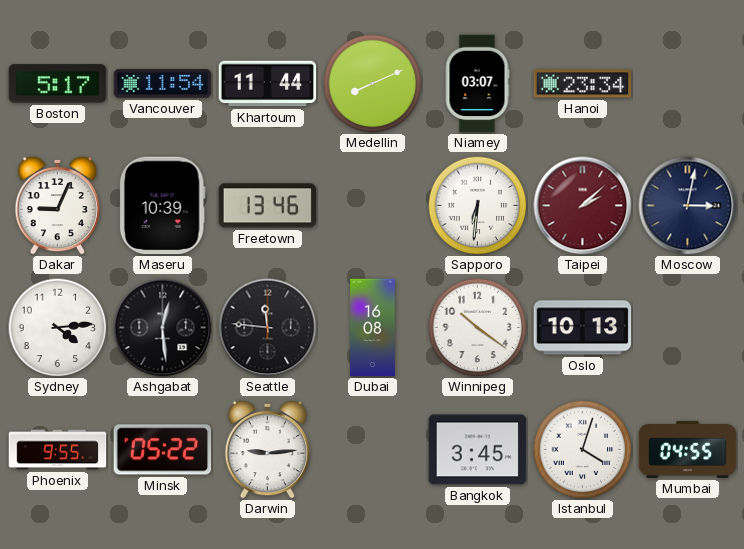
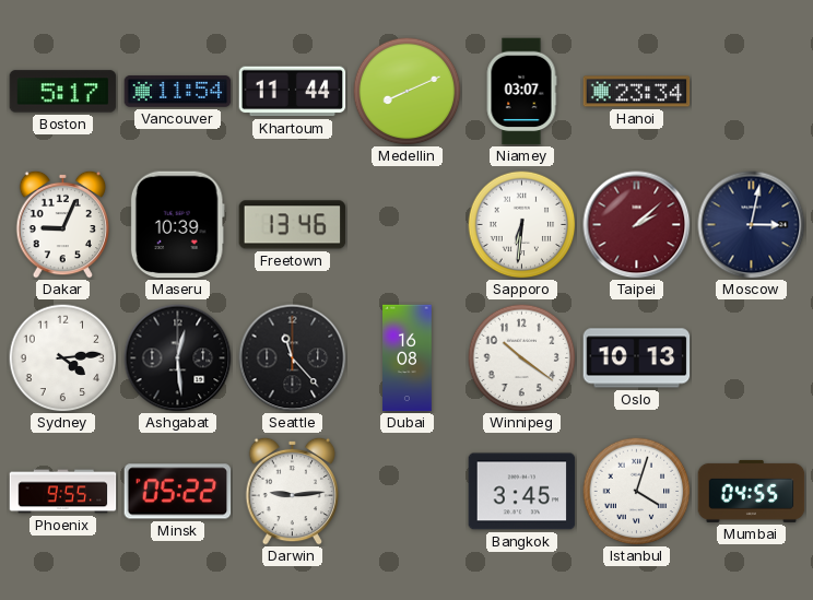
Seattle: 11:46 -> 11:23
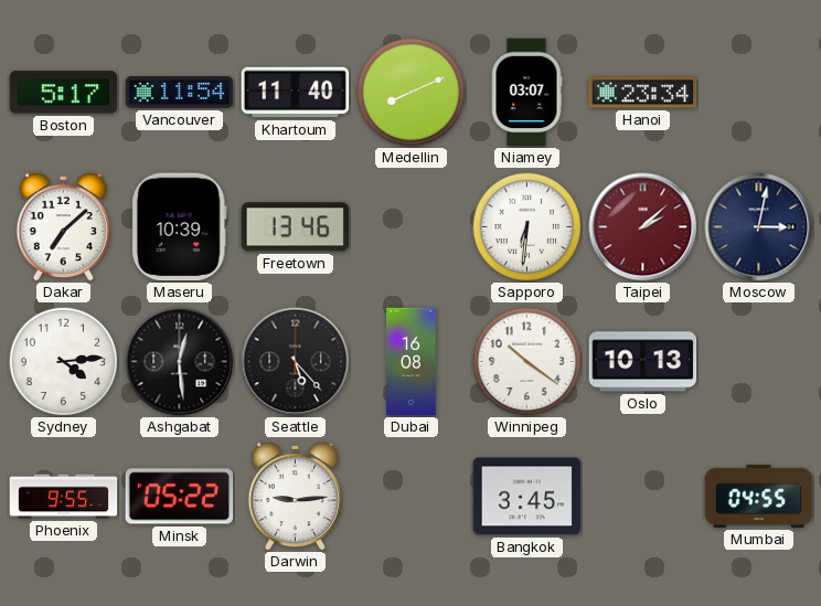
Khartoum: 11:44 -> 11:40
Dakar: 9:04 -> 7:08
Seattle: 11:23 -> 5:23
Istanbul: 4:03 -> none
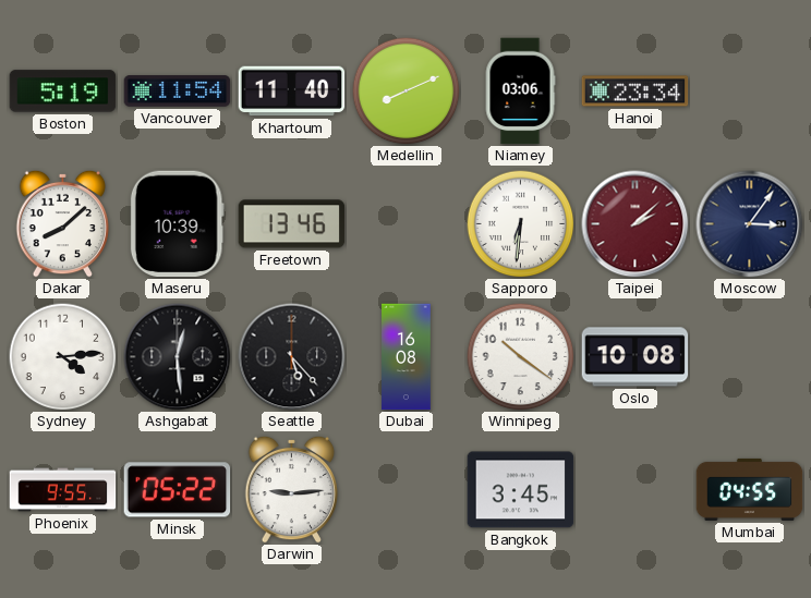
Boston: 5:17 -> 5:19
Niamey: 03:07 -> 03:06
Dakar: 7:08 -> 8:08
Moscow: 3:02 -> 3:06
Oslo: 10:13 -> 10:08
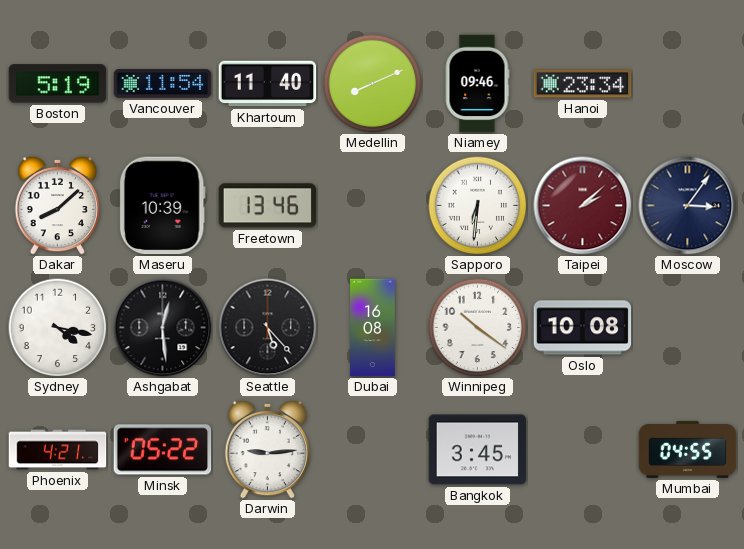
Niamey: 03:06 -> 09:46
Sydney: 4:14 -> 4:17
Phoenix: 9:55 -> 4:21
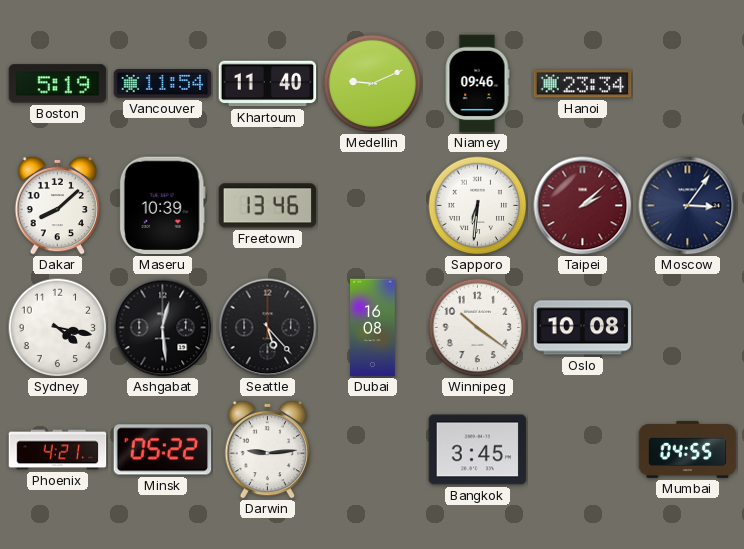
Medellin: 8:11 -> 9:11
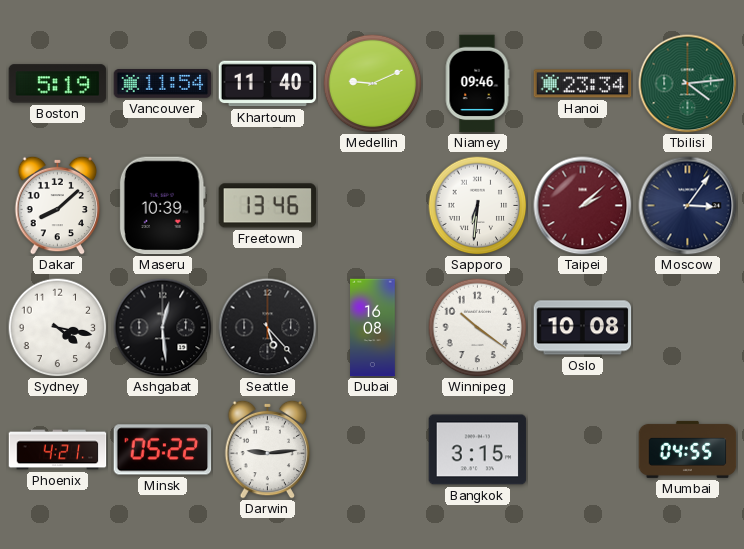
Tbilisi: none -> 4:14
Bangkok: 3:45 -> 3:15
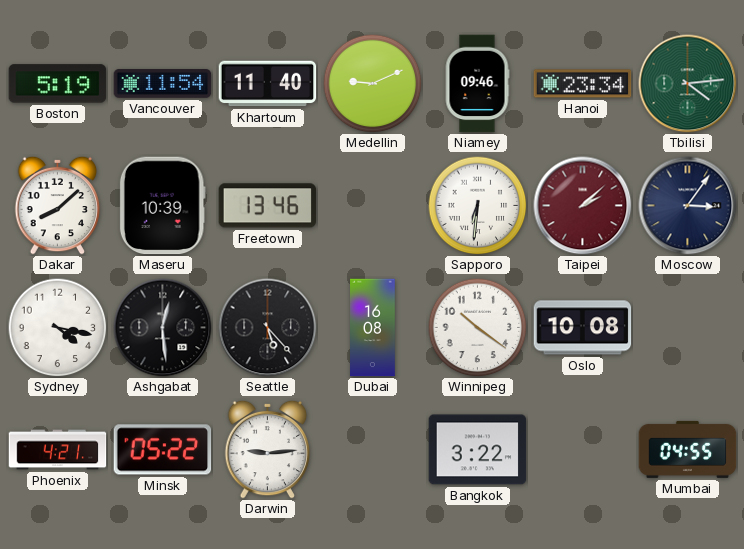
Bangkok: 3:15 -> 3:22
